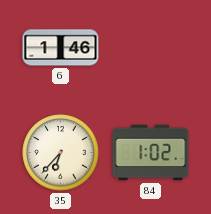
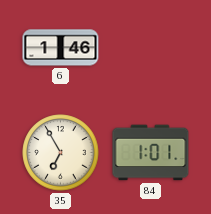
35: 6:37 -> 6:55
84: 1:02 -> 1:01
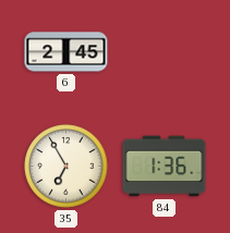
6: 1:46 -> 2:45
84: 1:01 -> 1:36
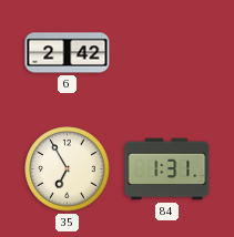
6: 2:45 -> 2:42
84: 1:36 -> 1:31
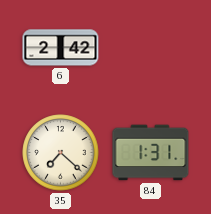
35: 6:55 -> 7:22
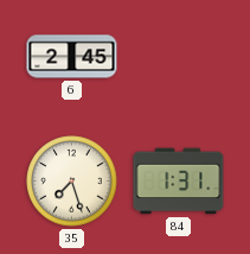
6: 2:42 -> 2:45
35: 7:22 -> 7:27
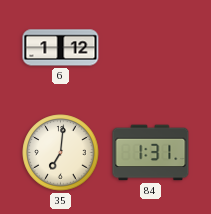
6: 2:45 -> 1:12
35: 7:27 -> 7:01
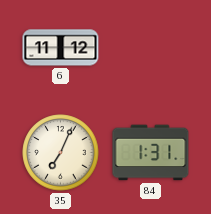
6: 1:12 -> 11:12
35: 7:01 -> 7:04
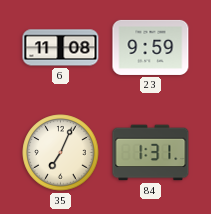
6: 11:12 -> 11:08
23: none -> 9:59
